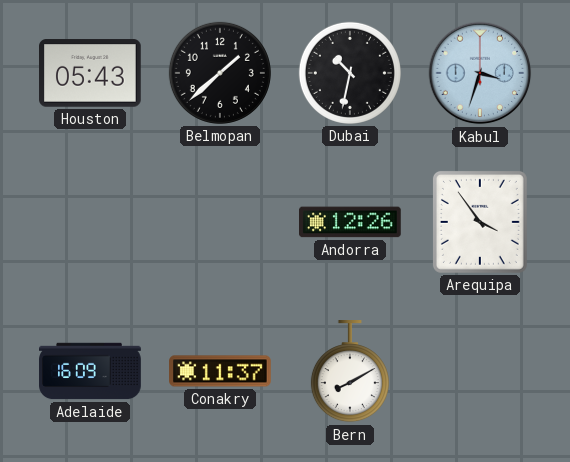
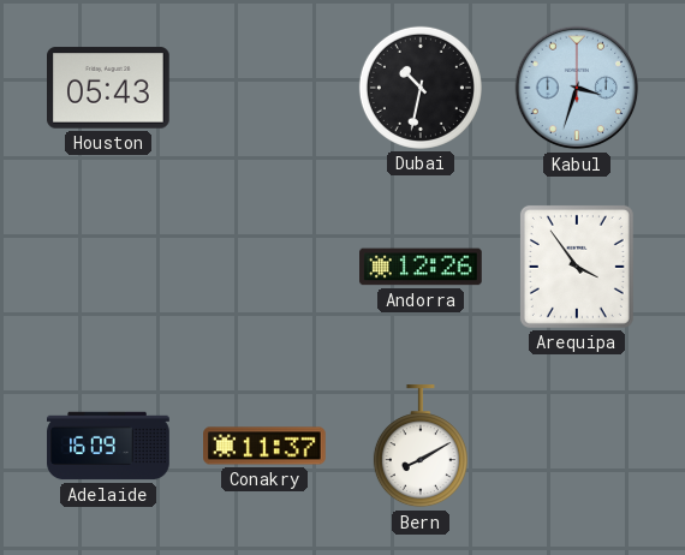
Belmopan: 1:38 -> none
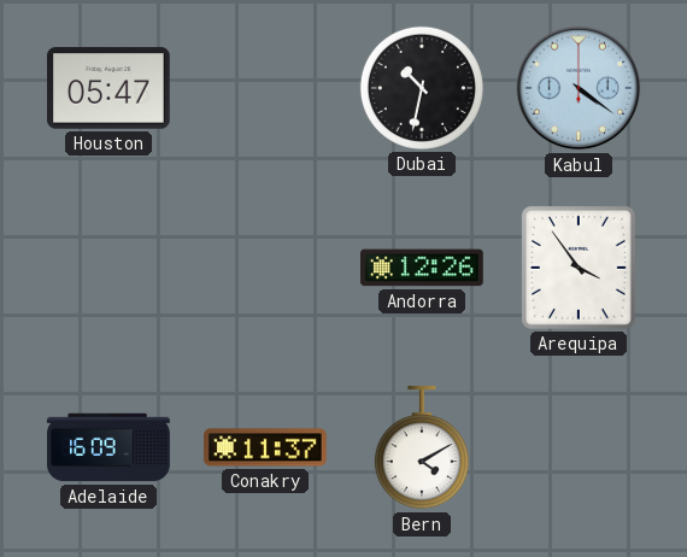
Houston: 05:43 -> 05:47
Kabul: 3:33 -> 4:21
Bern: 8:10 -> 4:10
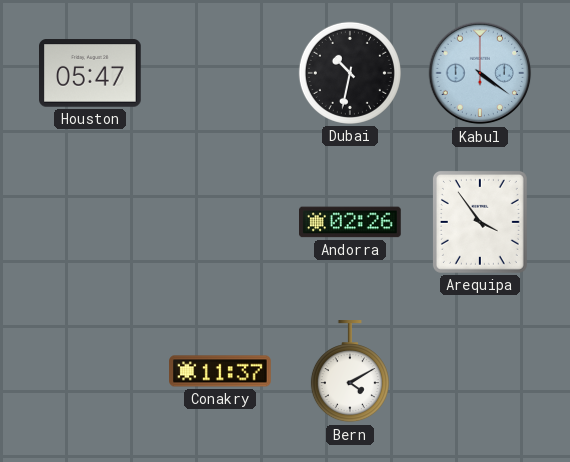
Andorra: 12:26 -> 02:26
Adelaide: 16:09 -> none
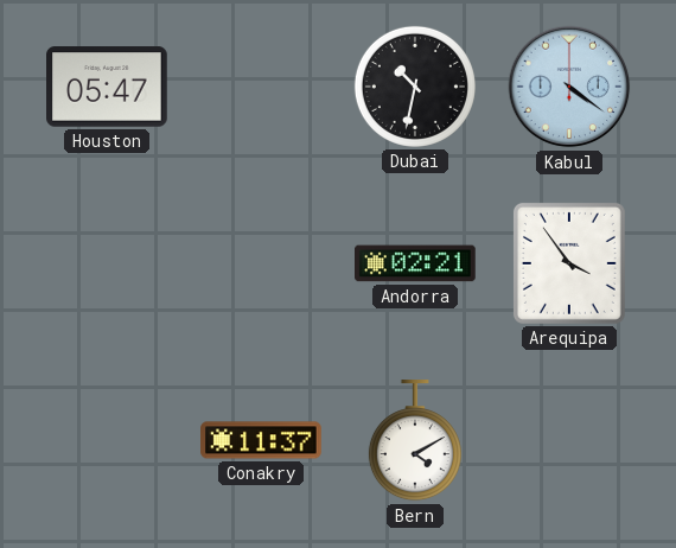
Andorra: 02:26 -> 02:21
